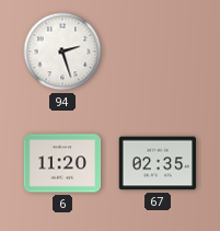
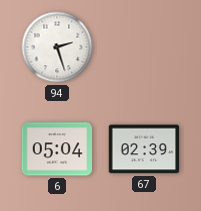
6: 11:20 -> 05:04
67: 02:35 -> 02:39
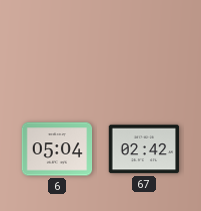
94: 2:27 -> none
67: 02:39 -> 02:42
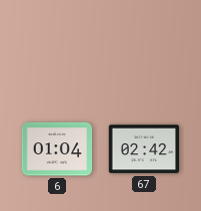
6: 05:04 -> 01:04
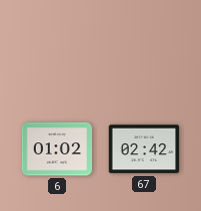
6: 01:04 -> 01:02
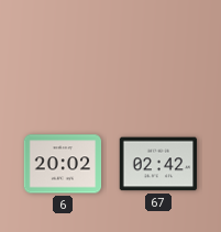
6: 01:02 -> 20:02
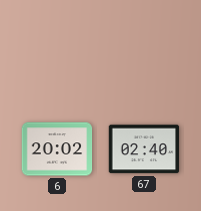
67: 02:42 -> 02:40
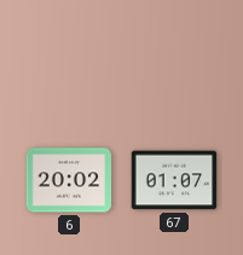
67: 02:40 -> 01:07
